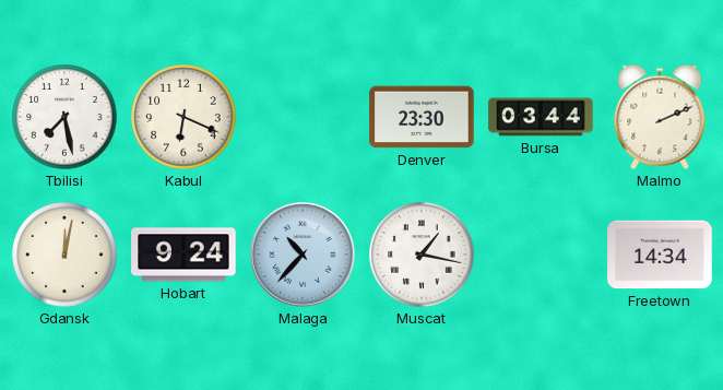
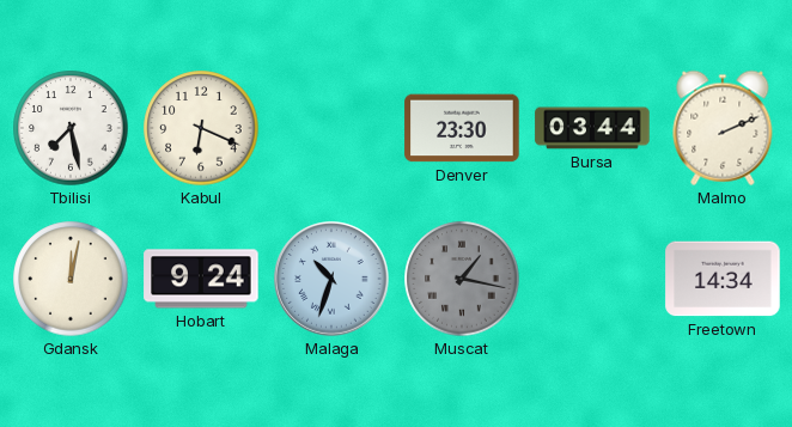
Malaga: 10:37 -> 10:33
Muscat dial: white -> grey
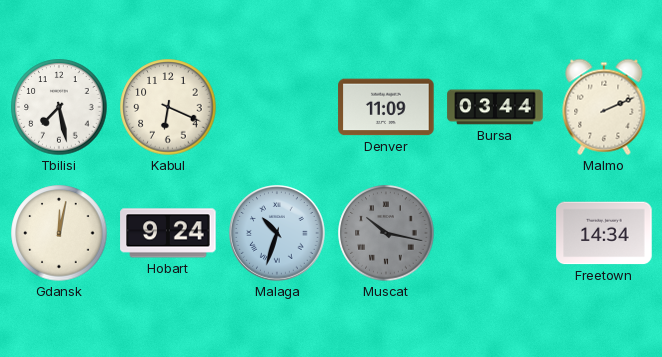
Denver: 23:30 -> 11:09
Muscat: 1:17 -> 10:17
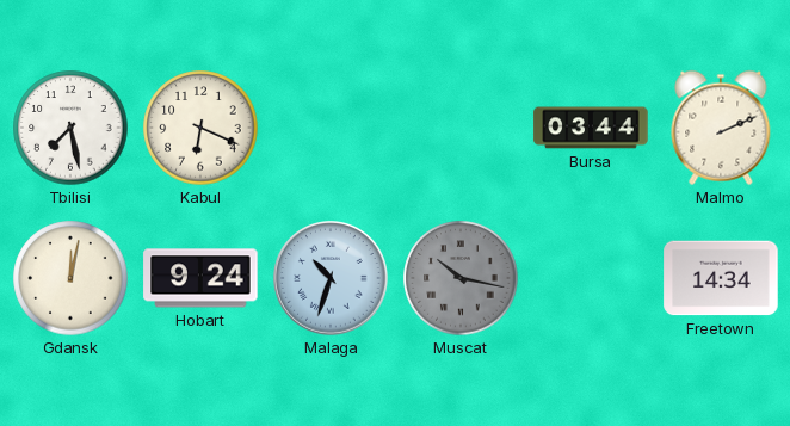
Denver: 11:09 -> none
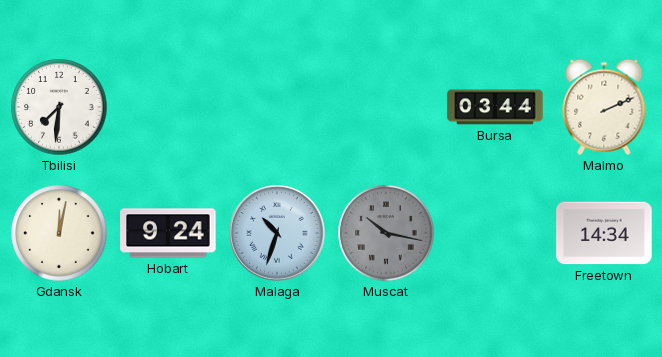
Tbilisi: 7:28 -> 7:31
Kabul: 6:19 -> none
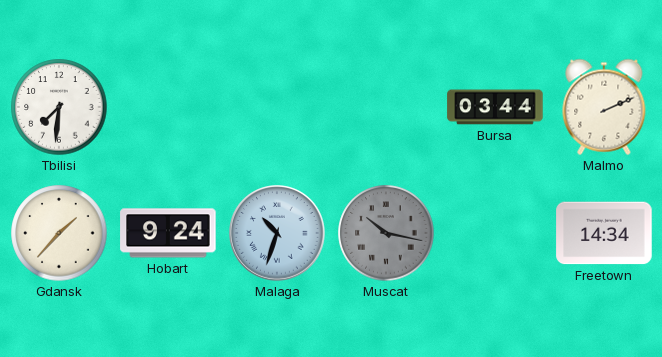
Gdansk: 12:02 -> 1:37
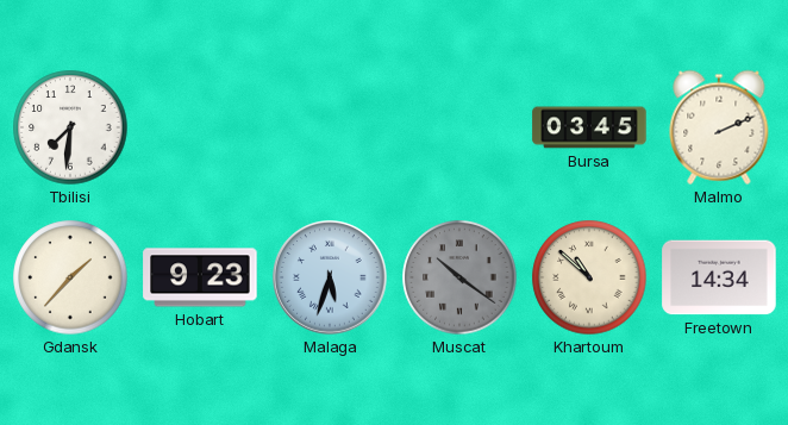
Bursa: 03:44 -> 03:45
Hobart: 9:24 -> 9:23
Malaga: 10:33 -> 5:33
Muscat: 10:17 -> 10:21
Khartoum: none -> 10:52
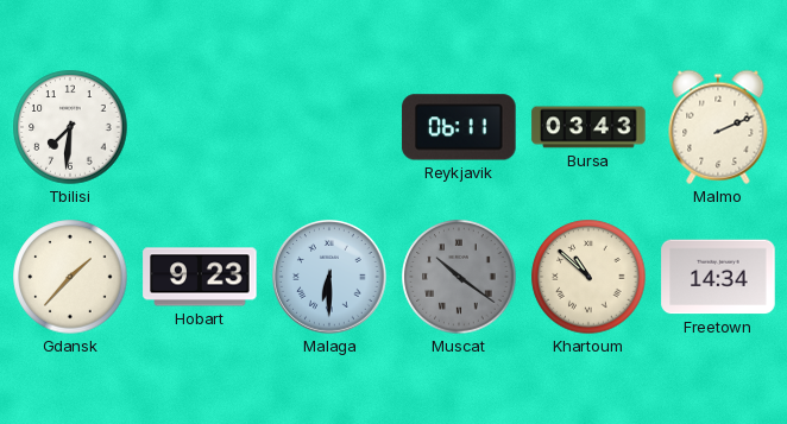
Reykjavik: none -> 06:11
Bursa: 03:45 -> 03:43
Malaga: 5:33 -> 6:30
